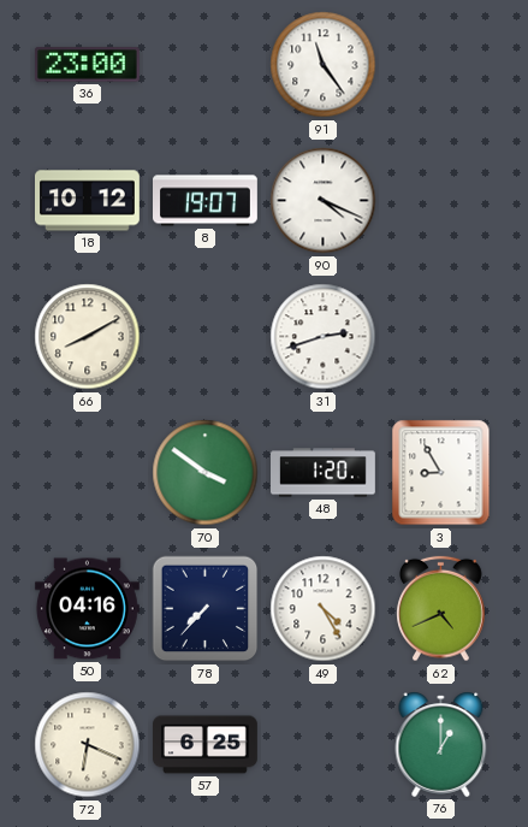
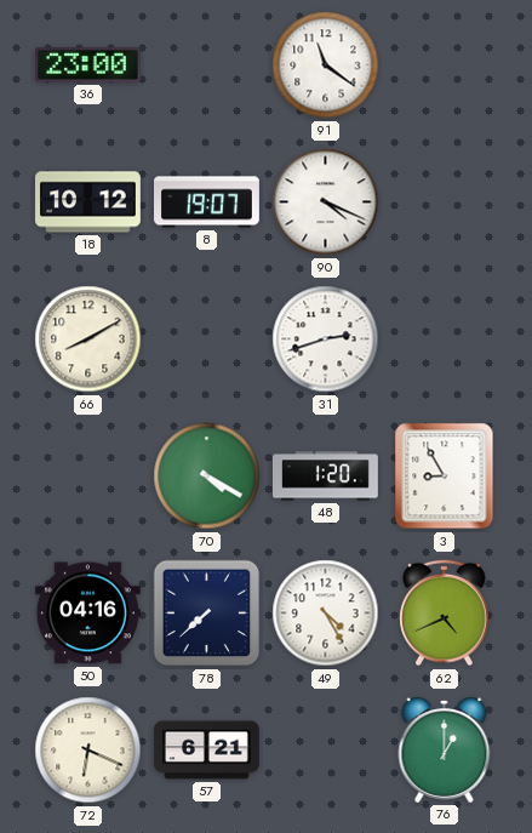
91: 11:24 -> 11:21
70: 3:51 -> 4:20
78: 7:37 -> 7:38
57: 6:25 -> 6:21
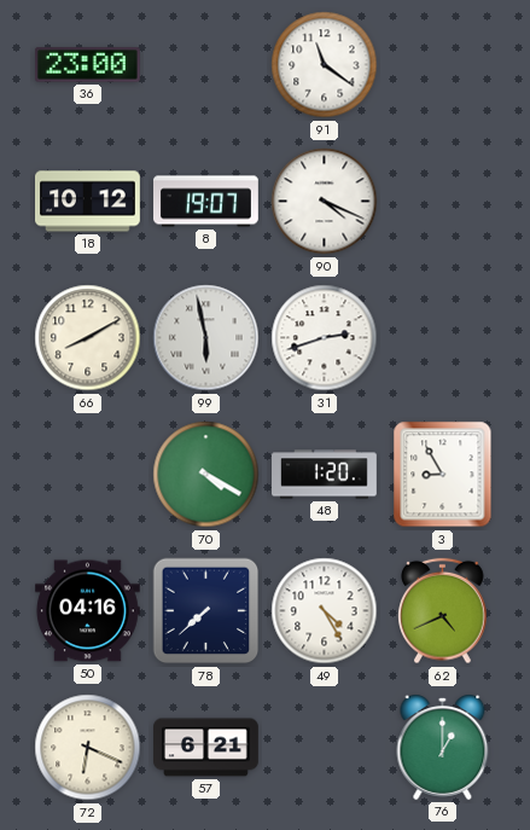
99: none -> 5:58
